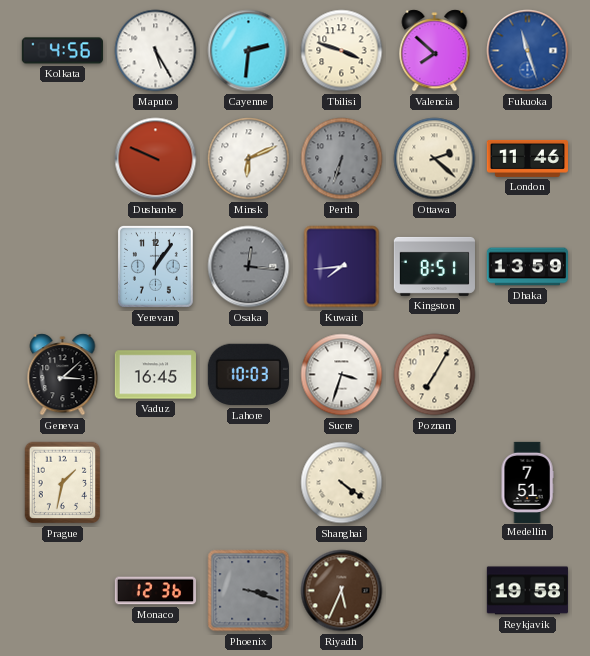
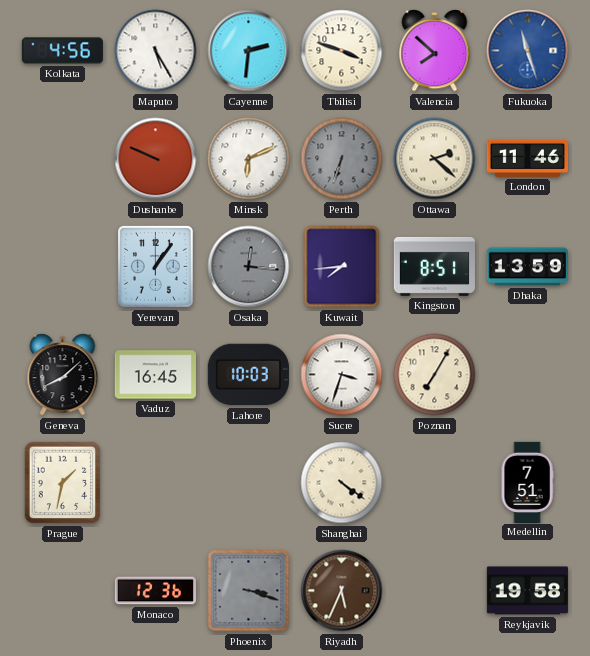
Geneva: 3:08 -> 8:08
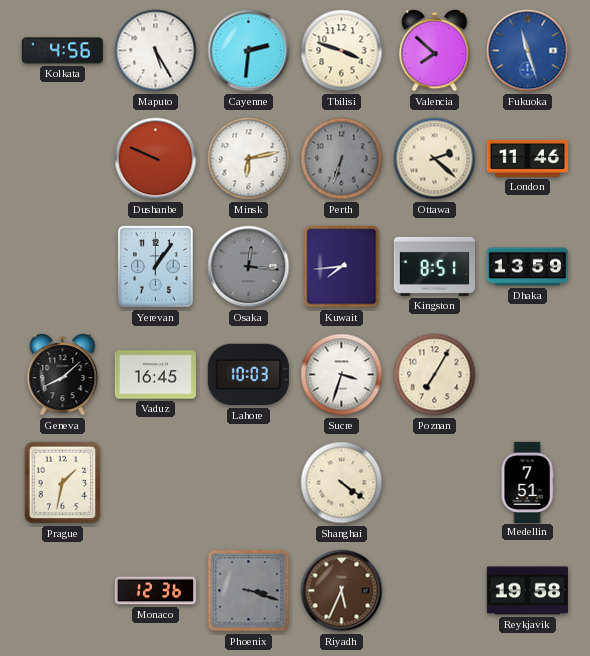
Minsk: 6:11 -> 6:13
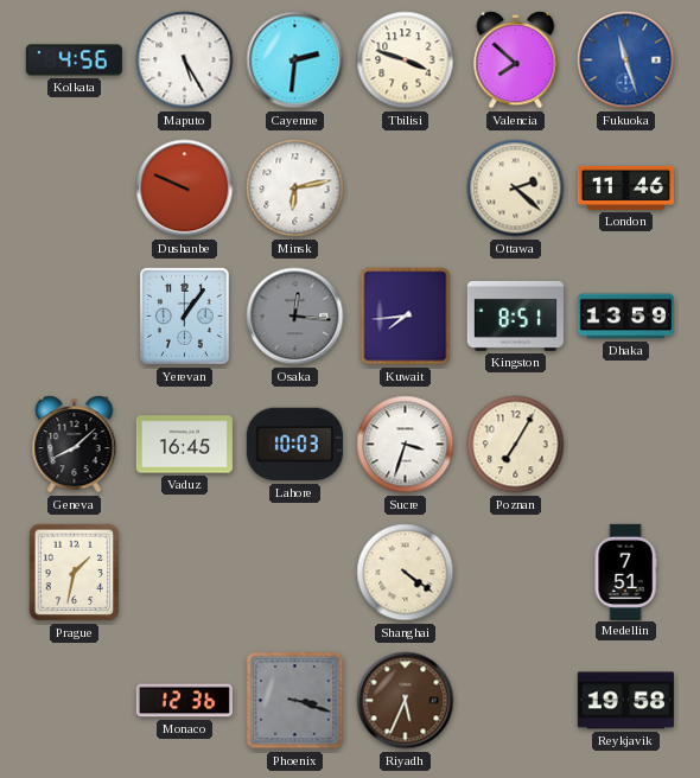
Perth: 6:33 -> none
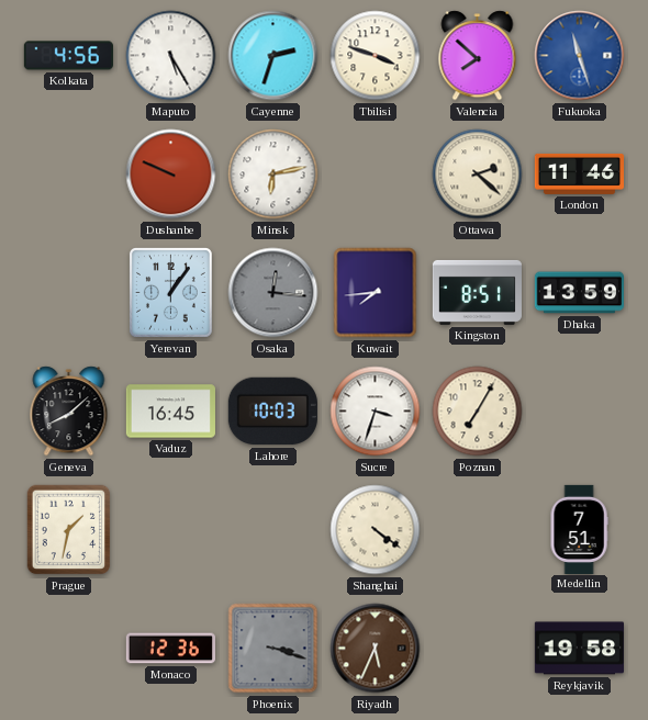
Cayenne: 2:31 -> 2:33
